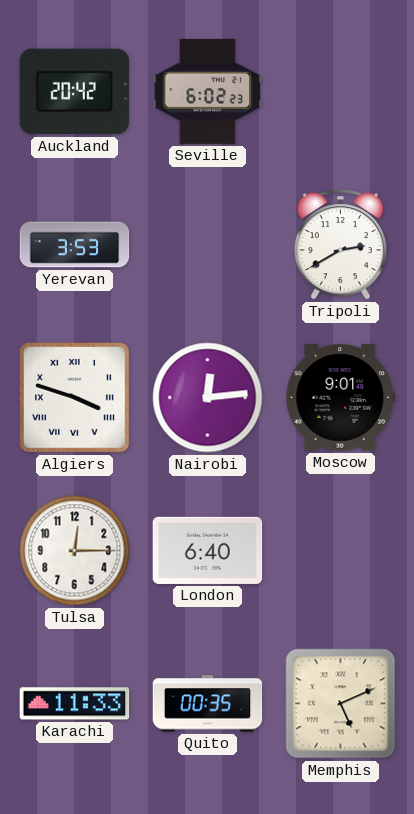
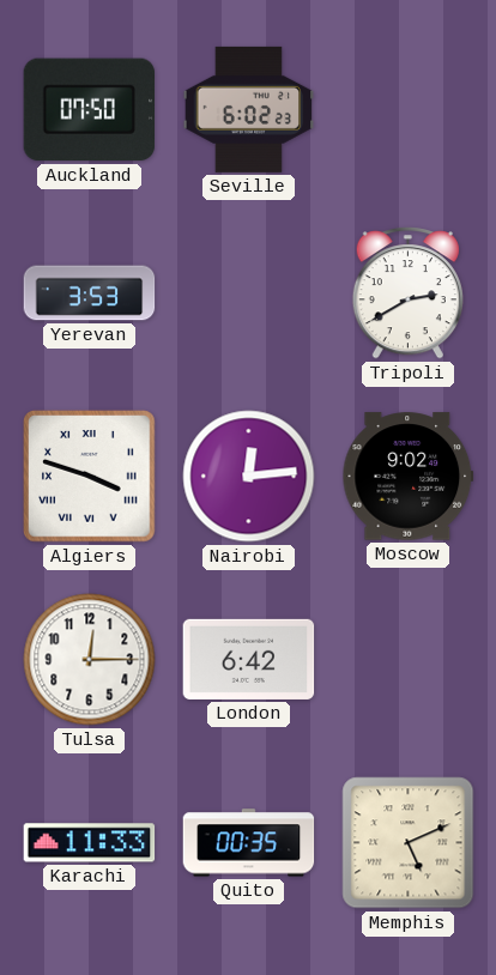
Auckland: 20:42 -> 07:50
Moscow: 9:01 -> 9:02
London: 6:40 -> 6:42
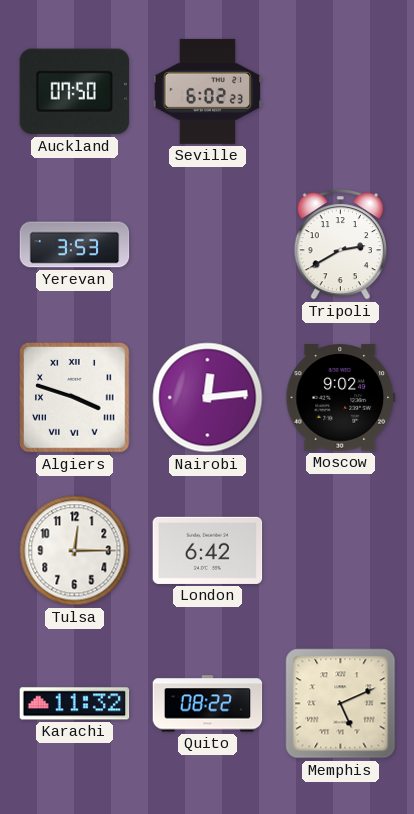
Karachi: 11:33 -> 11:32
Quito: 00:35 -> 08:22
